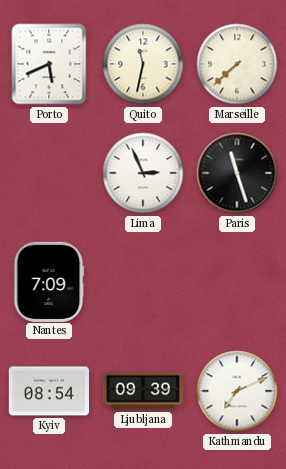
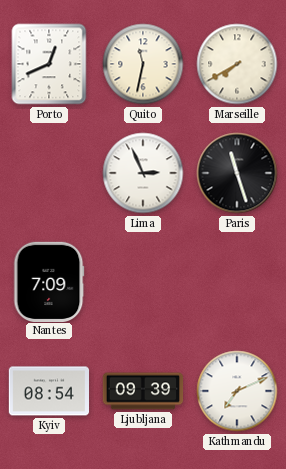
Porto: 5:41 -> 12:41
Marseille: 7:38 -> 7:40
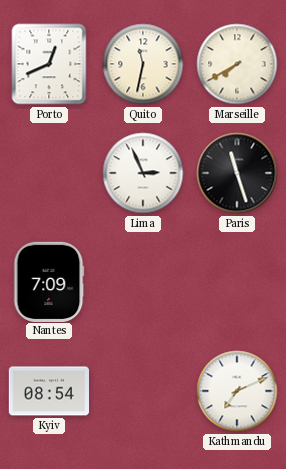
Ljubljana: 09:39 -> none
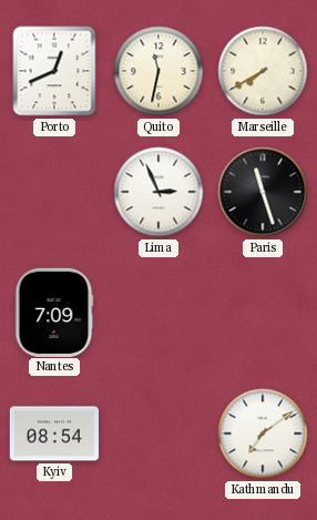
Kathmandu: 7:11 -> 7:09
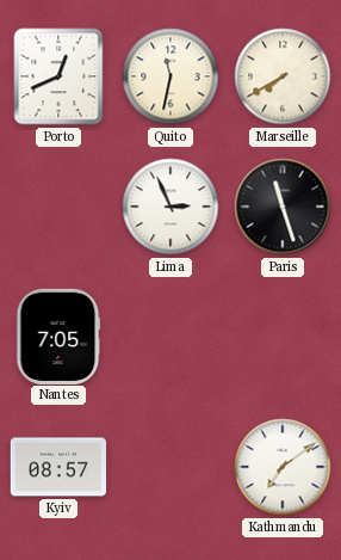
Nantes: 7:09 -> 7:05
Kyiv: 08:54 -> 08:57
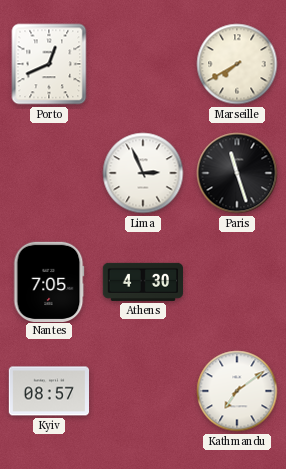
Quito: 11:32 -> none
Athens: none -> 4:30
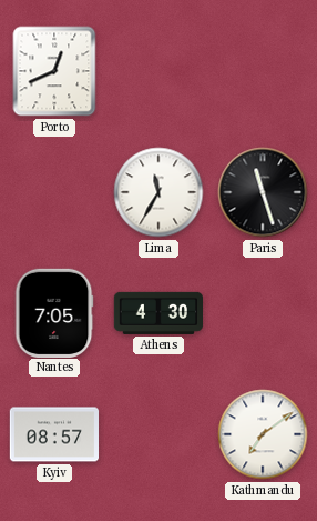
Marseille: 7:40 -> none
Lima: 2:56 -> 11:35
